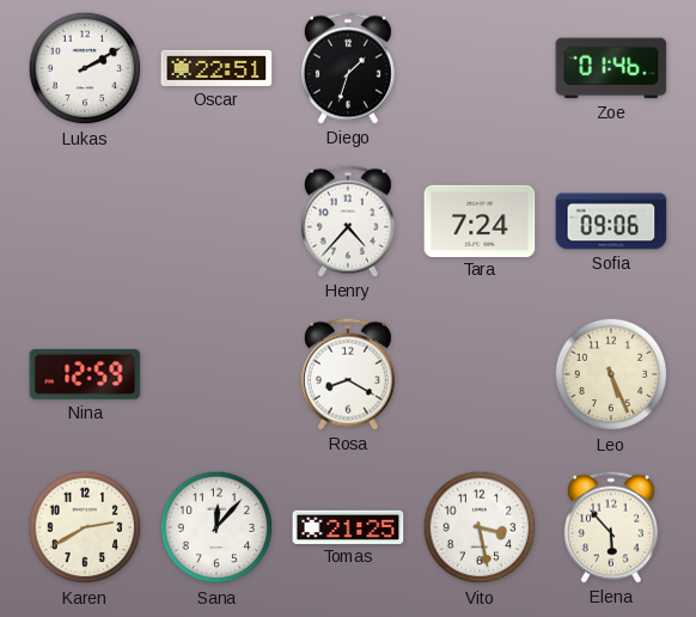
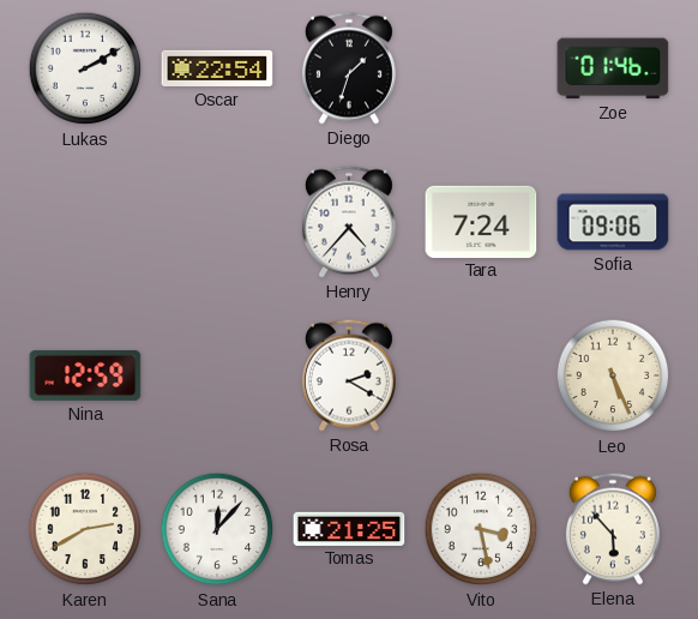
Oscar: 22:51 -> 22:54
Rosa: 8:20 -> 2:20
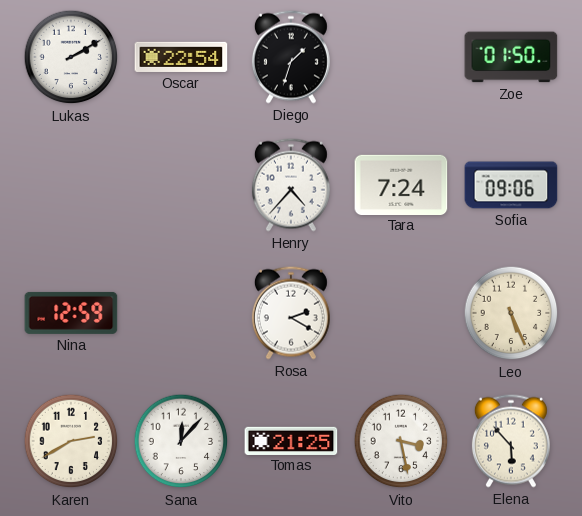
Zoe: 01:46 -> 01:50
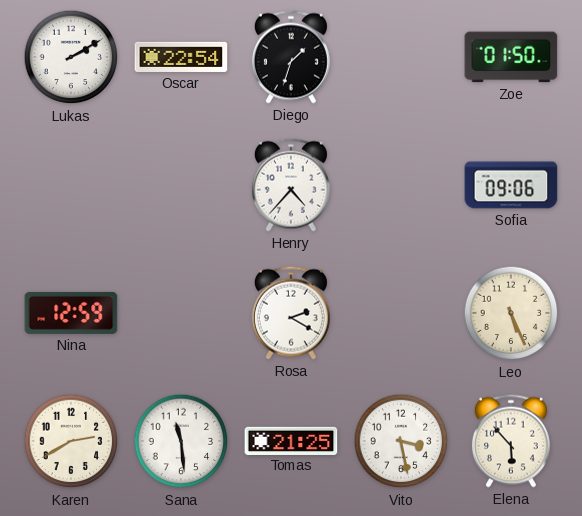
Tara: 7:24 -> none
Sana: 12:07 -> 11:29
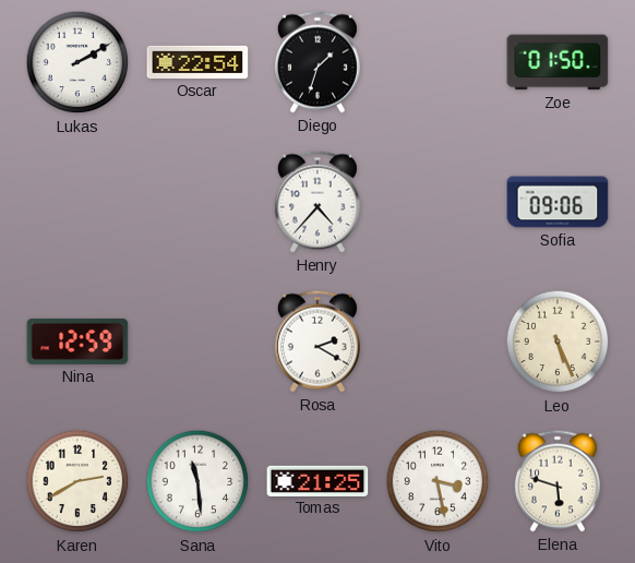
Elena: 5:53 -> 5:48
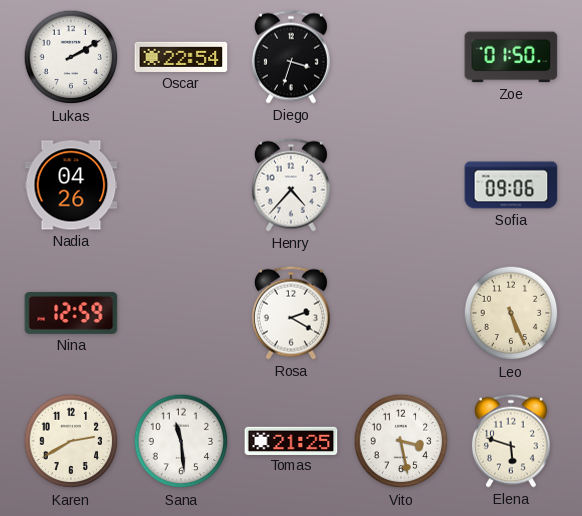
Diego: 1:33 -> 3:33
Nadia: none -> 04:26
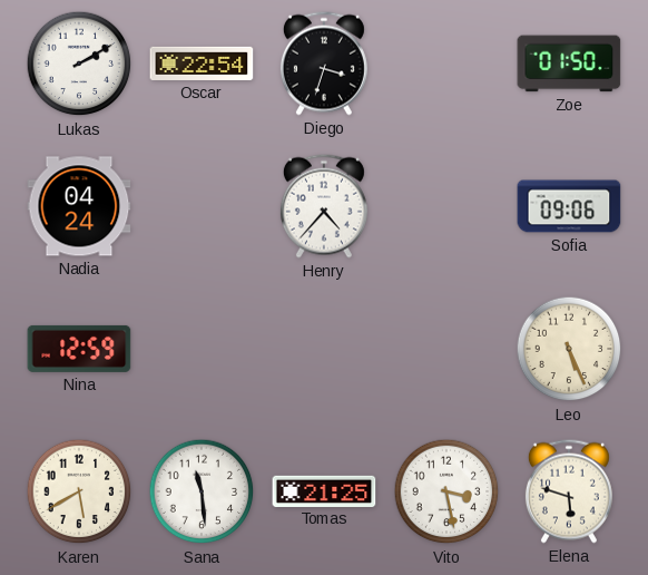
Nadia: 04:26 -> 04:24
Rosa: 2:20 -> none
Karen: 2:40 -> 5:40
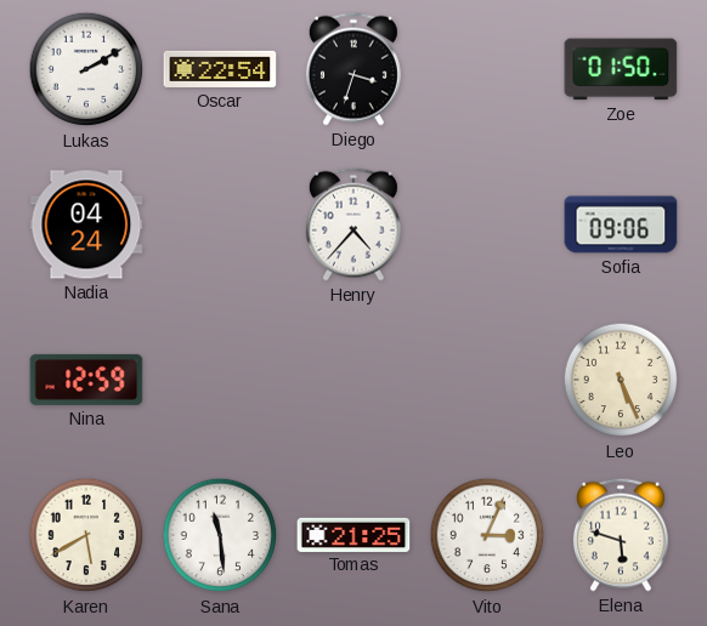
Vito: 3:28 -> 3:04
